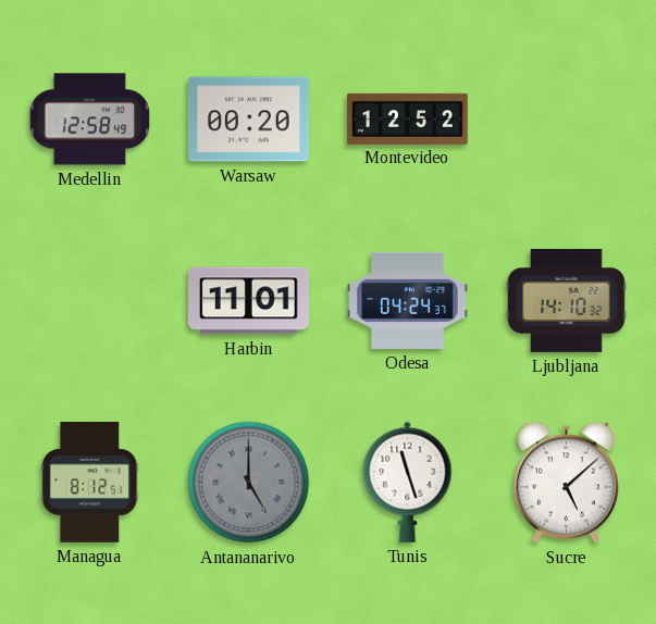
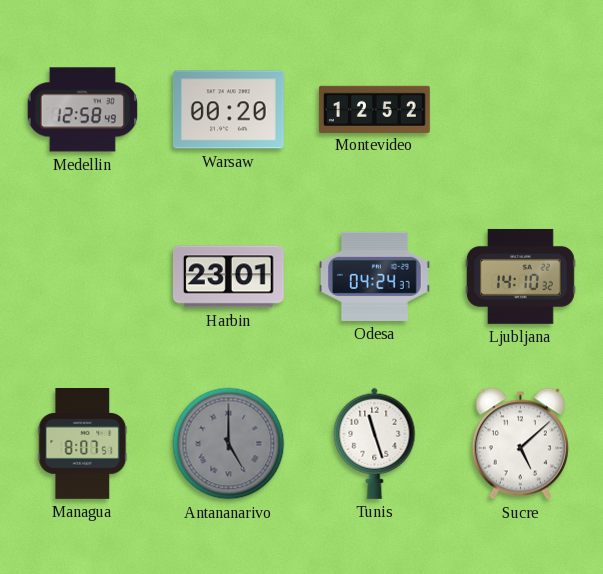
Harbin: 11:01 -> 23:01
Managua: 8:12 -> 8:07
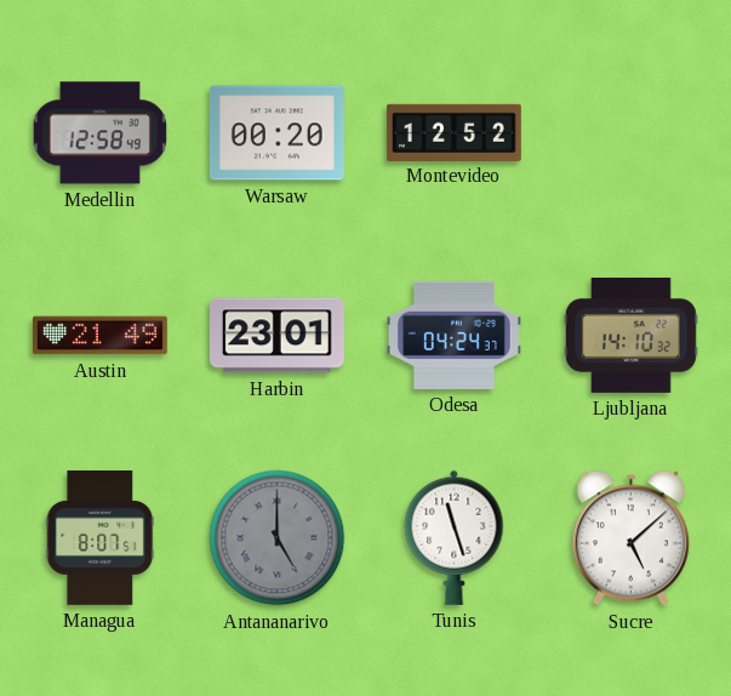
Austin: none -> 21:49
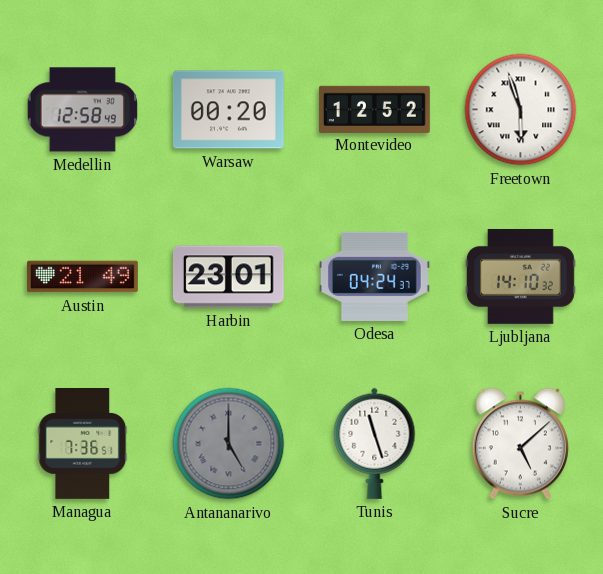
Freetown: none -> 5:57
Managua: 8:07 -> 7:36
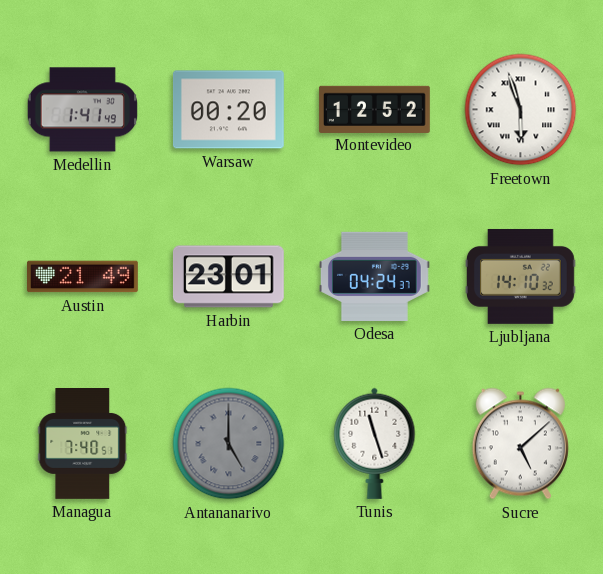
Medellin: 12:58 -> 1:41
Managua: 7:36 -> 7:40
